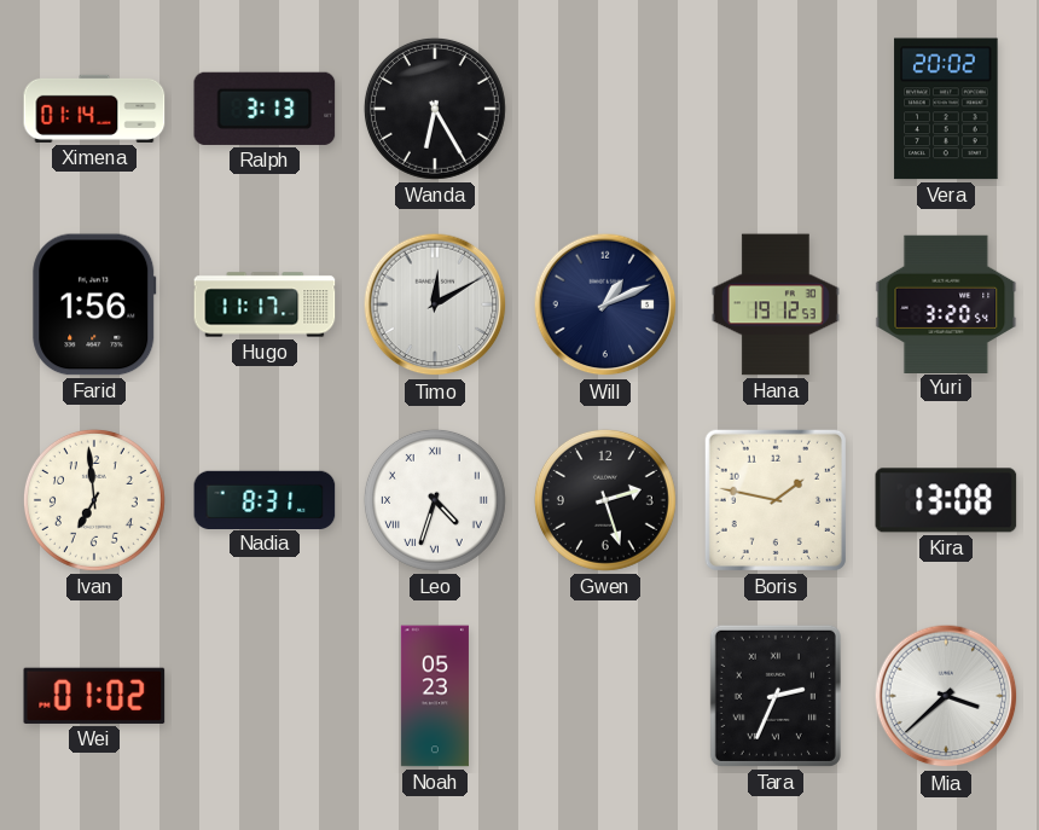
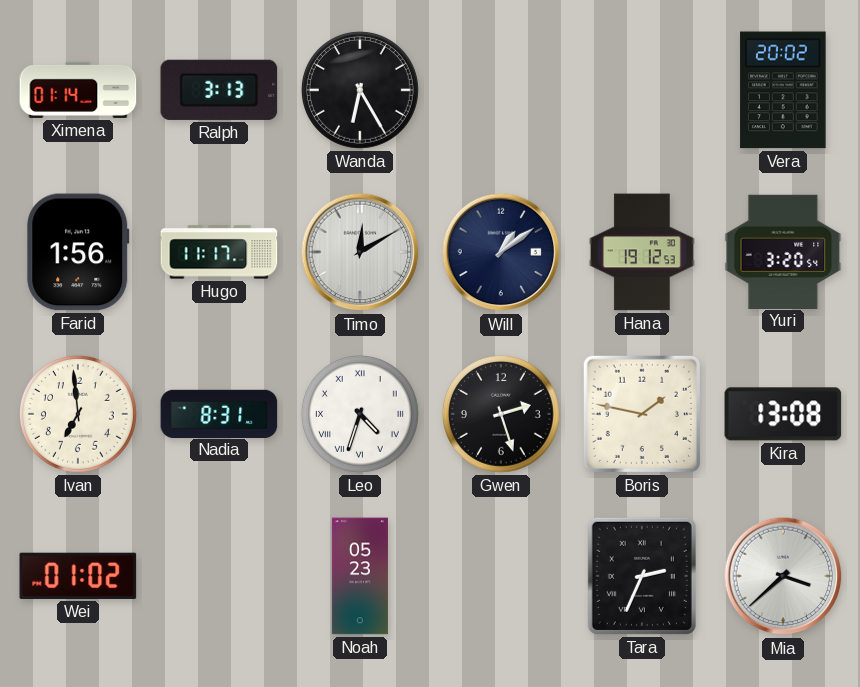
Will: 1:11 -> 1:09
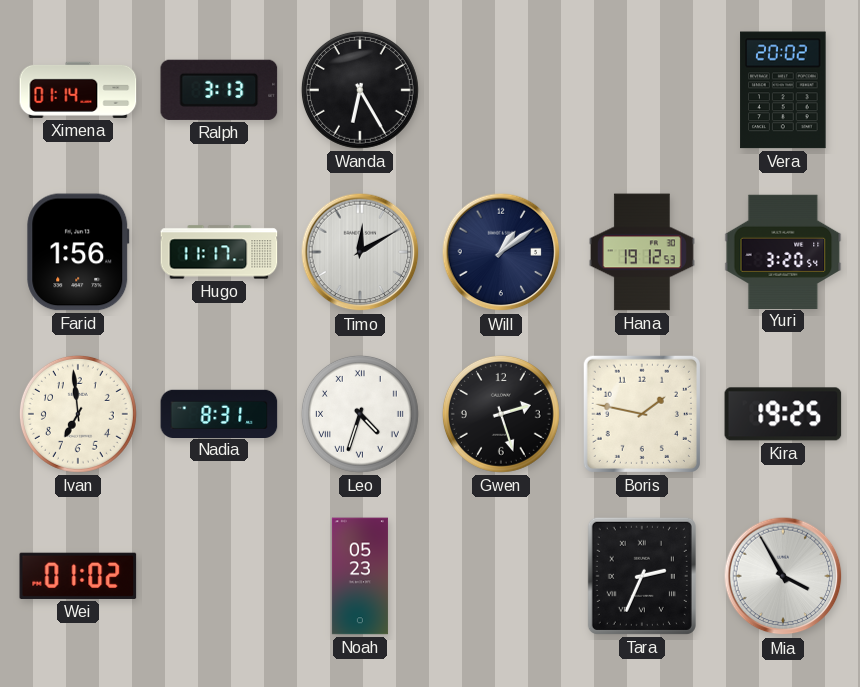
Kira: 13:08 -> 19:25
Mia: 3:38 -> 3:55
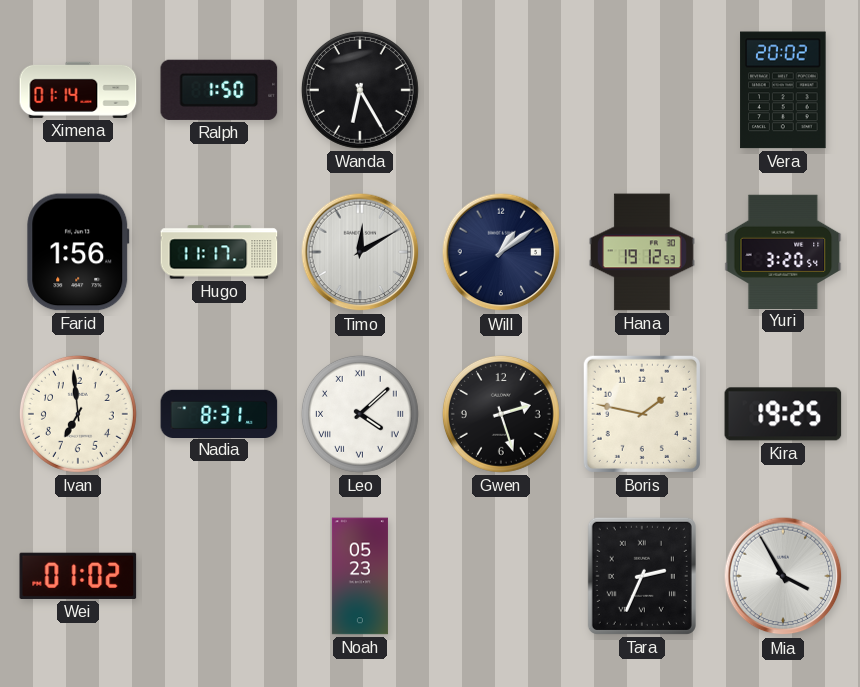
Ralph: 3:13 -> 1:50
Leo: 4:33 -> 4:08
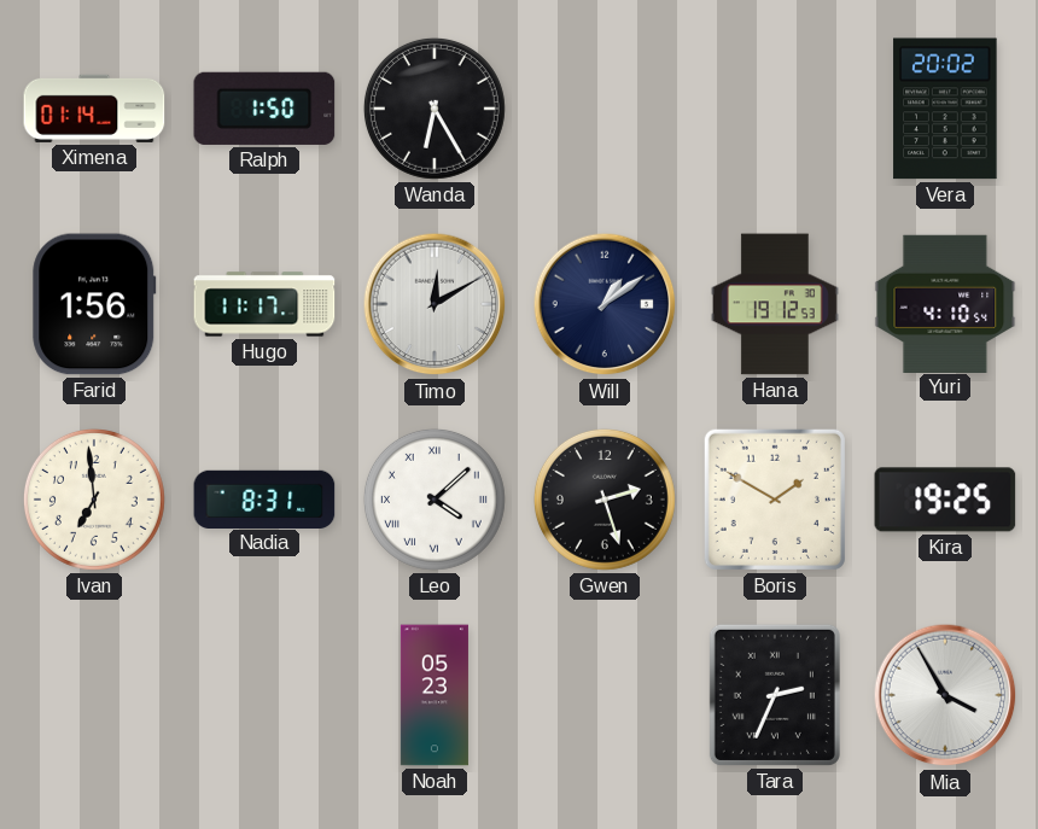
Yuri: 3:20 -> 4:10
Boris: 1:47 -> 1:50
Wei: 01:02 -> none
